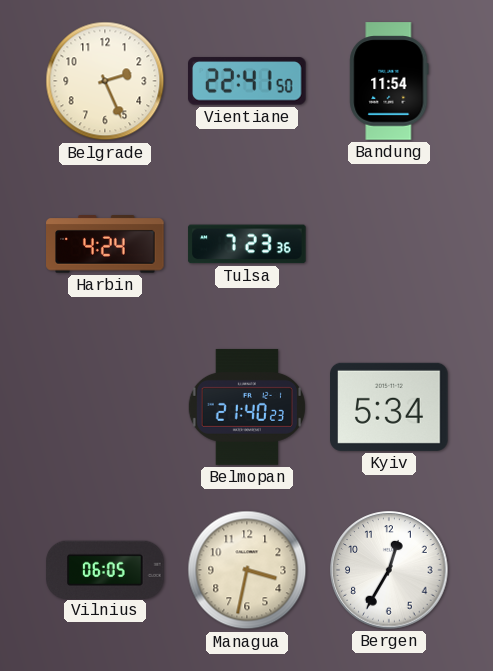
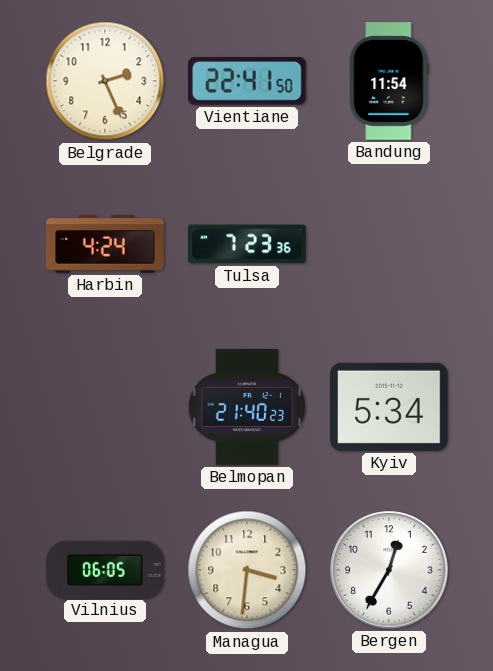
Managua: 3:32 -> 3:31
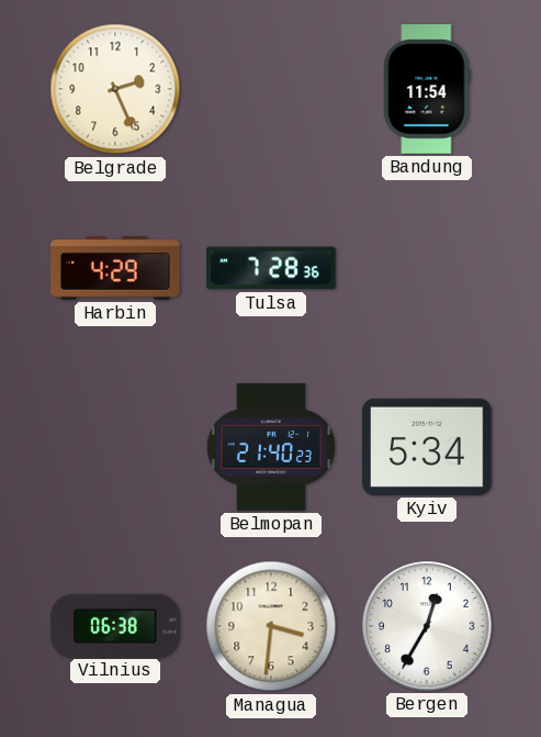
Vientiane: 22:41 -> none
Harbin: 4:24 -> 4:29
Tulsa: 7:23 -> 7:28
Vilnius: 06:05 -> 06:38
